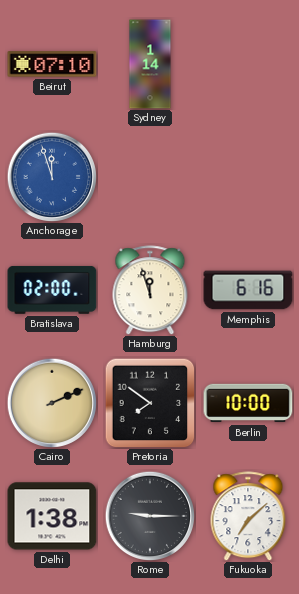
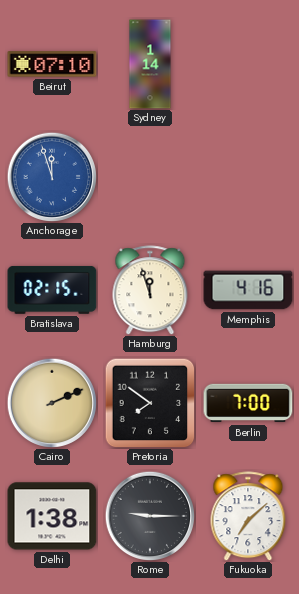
Bratislava: 02:00 -> 02:15
Memphis: 6:16 -> 4:16
Berlin: 10:00 -> 7:00
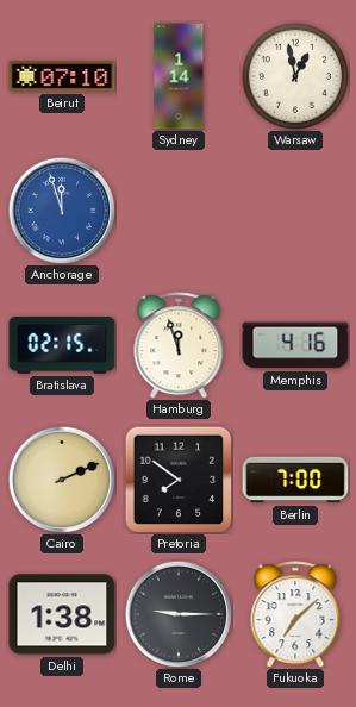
Warsaw: none -> 12:58
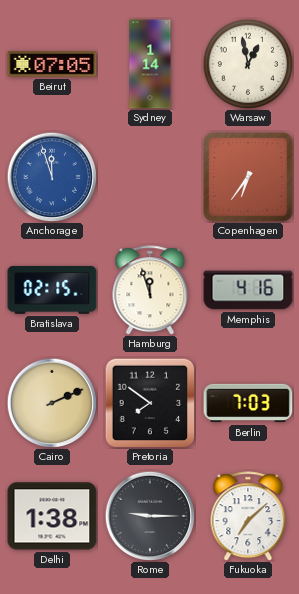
Beirut: 07:10 -> 07:05
Copenhagen: none -> 6:36
Berlin: 7:00 -> 7:03
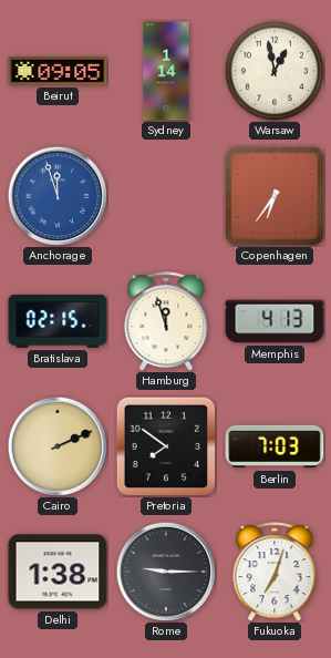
Beirut: 07:05 -> 09:05
Memphis: 4:16 -> 4:13
Fukuoka: 7:08 -> 7:03
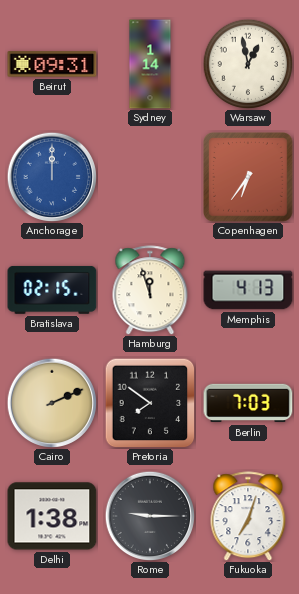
Beirut: 09:05 -> 09:31
Anchorage: 11:57 -> 12:00
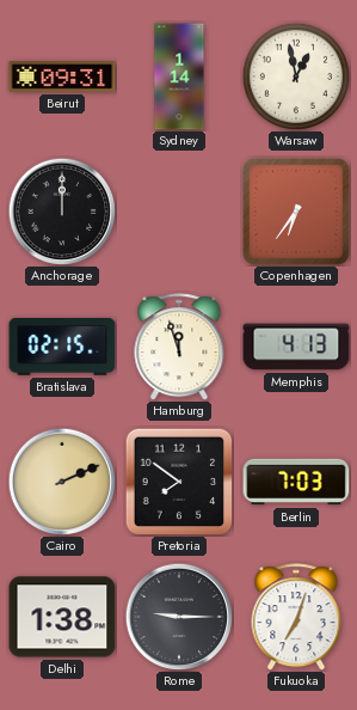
Anchorage dial: blue -> black
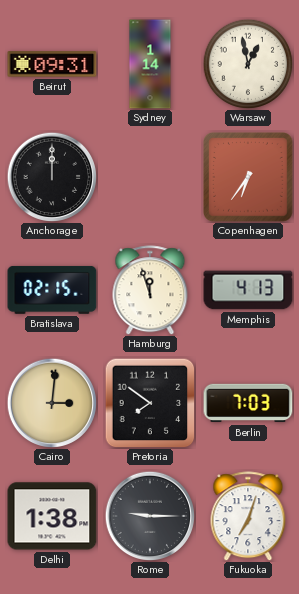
Cairo: 2:11 -> 3:01
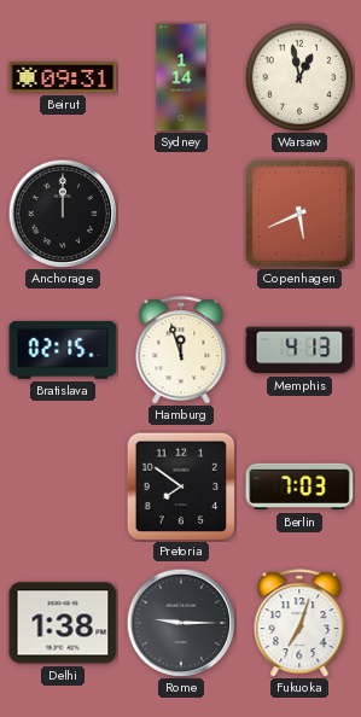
Copenhagen: 6:36 -> 5:41
Cairo: 3:01 -> none
